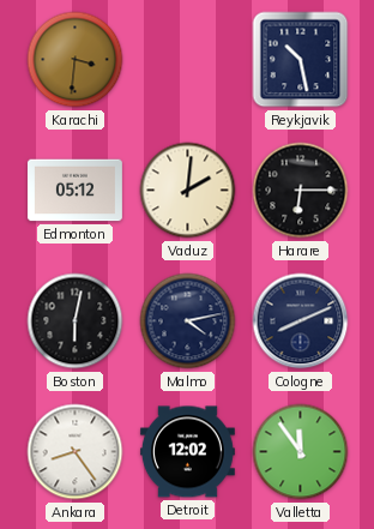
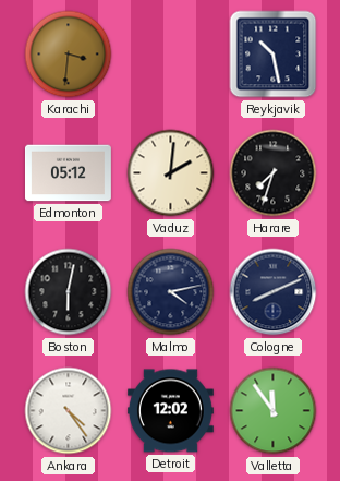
Harare: 6:15 -> 7:33
Ankara: 8:24 -> 4:24
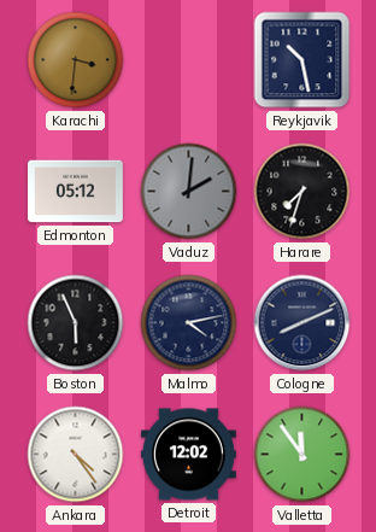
Vaduz dial: cream -> grey
Boston: 6:02 -> 5:56
